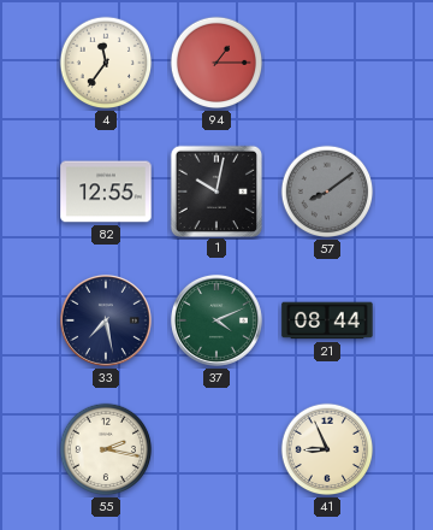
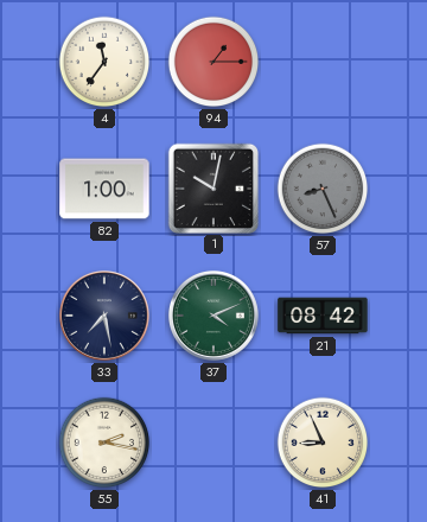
82: 12:55 -> 1:00
57: 8:09 -> 8:26
21: 08:44 -> 08:42
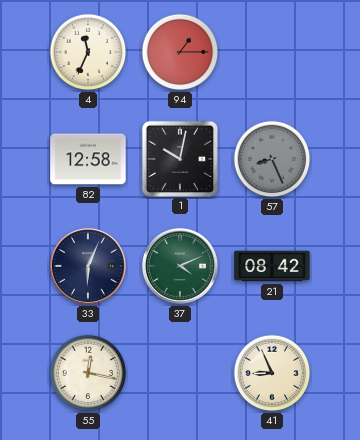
4: 11:36 -> 11:34
82: 1:00 -> 12:58
33: 7:28 -> 6:04
55: 2:17 -> 12:17
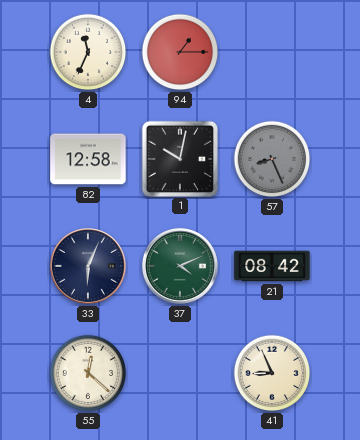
55: 12:17 -> 12:22
